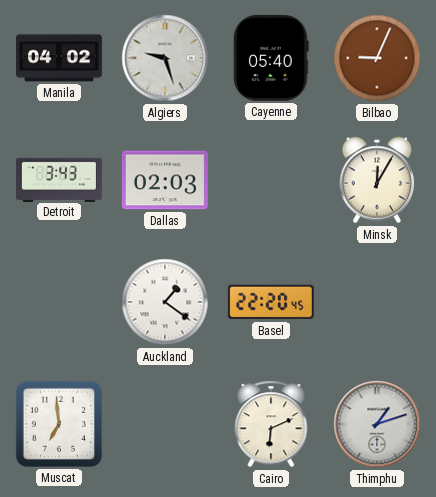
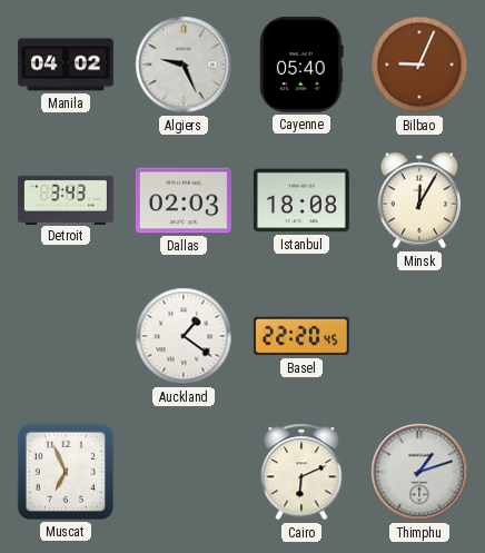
Algiers: 9:27 -> 9:26
Istanbul: none -> 18:08
Muscat: 6:59 -> 6:56
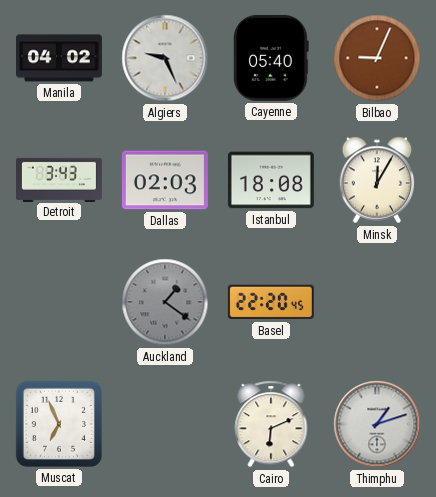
Auckland dial: white -> grey
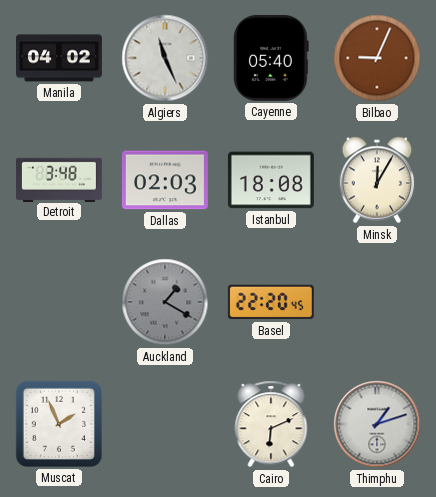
Algiers: 9:26 -> 11:26
Detroit: 3:43 -> 3:48
Auckland: 1:21 -> 1:20
Muscat: 6:56 -> 1:56
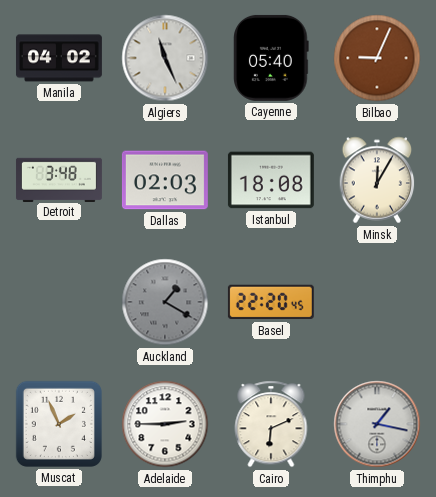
Adelaide: none -> 2:45
Thimphu: 1:12 -> 1:17
